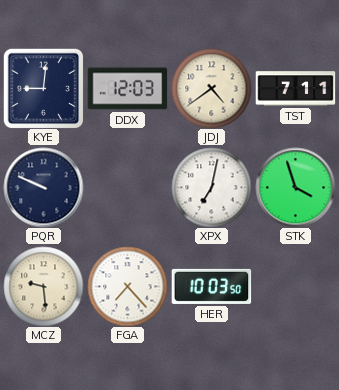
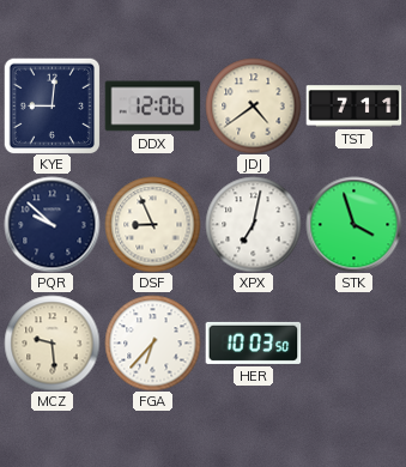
DDX: 12:03 -> 12:06
PQR: 9:49 -> 9:52
DSF: none -> 8:56
FGA: 7:23 -> 6:37
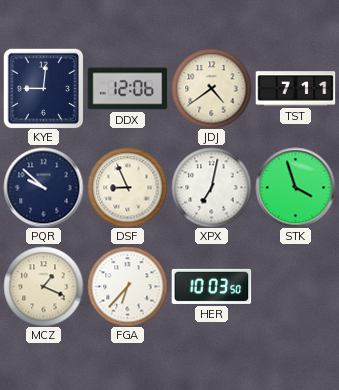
MCZ: 9:29 -> 1:19
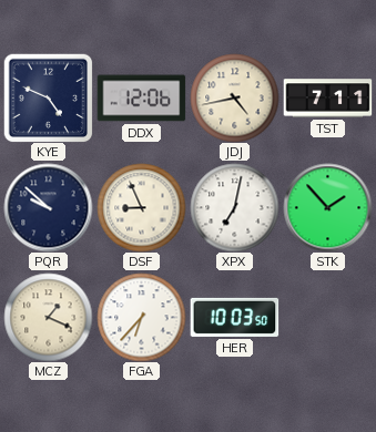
KYE: 9:01 -> 4:49
JDJ: 4:39 -> 4:43
STK: 3:57 -> 1:53
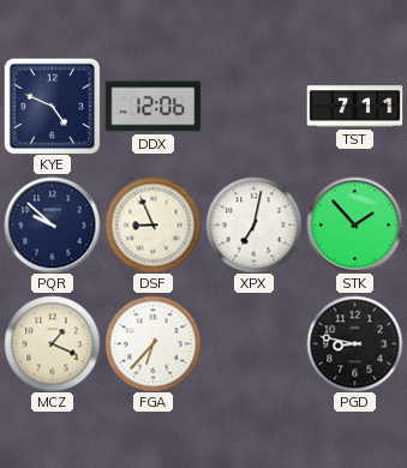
JDJ: 4:43 -> none
HER: 10:03 -> none
PGD: none -> 8:47
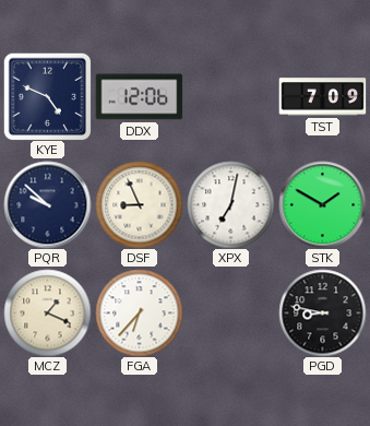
TST: 7:11 -> 7:09
STK: 1:53 -> 1:50
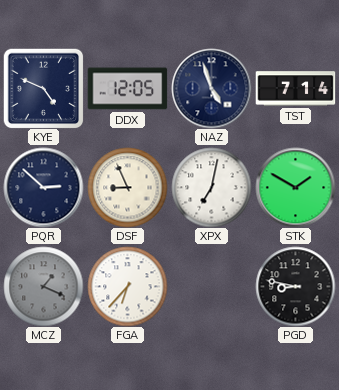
DDX: 12:06 -> 12:05
NAZ: none -> 4:57
TST: 7:09 -> 7:14
PQR: 9:52 -> 2:52
MCZ dial: cream -> grey
